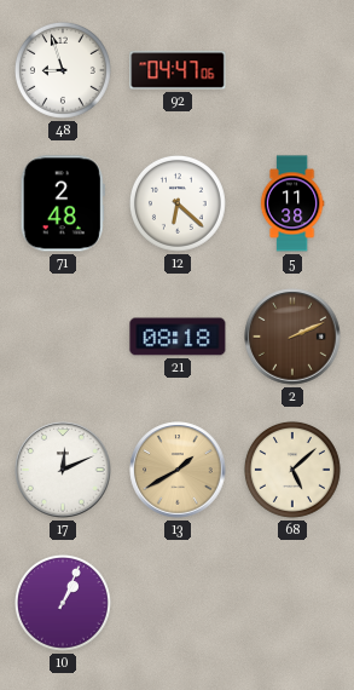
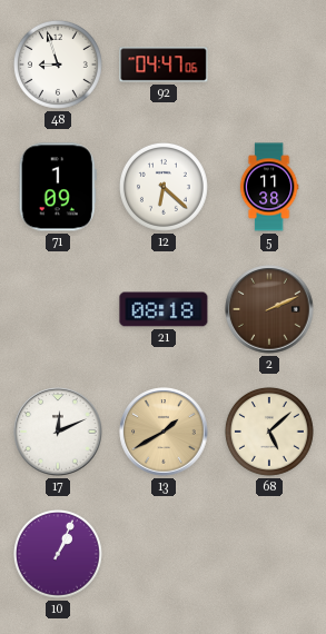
71: 2:48 -> 1:09
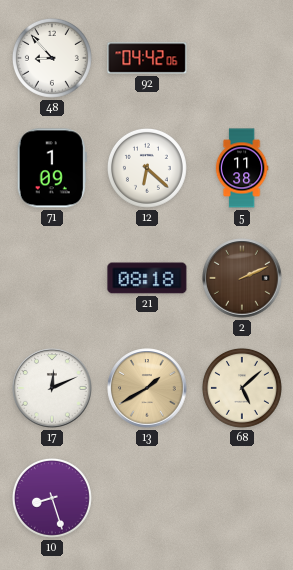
48: 8:57 -> 8:53
92: 04:47 -> 04:42
10: 1:04 -> 8:27
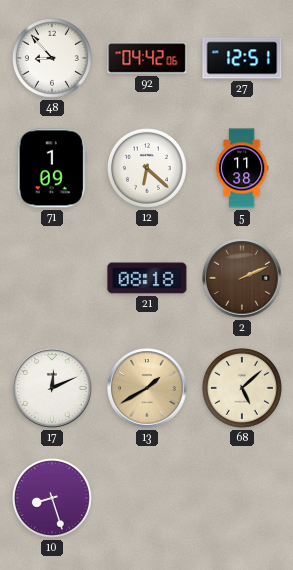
27: none -> 12:51
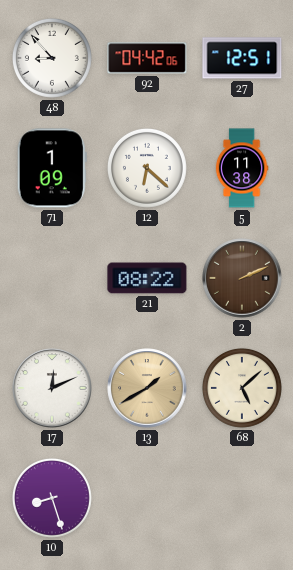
21: 08:18 -> 08:22
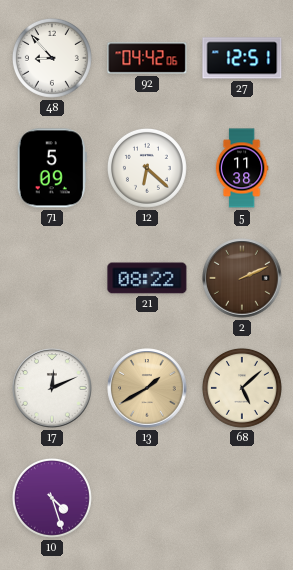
71: 1:09 -> 5:09
10: 8:27 -> 4:27
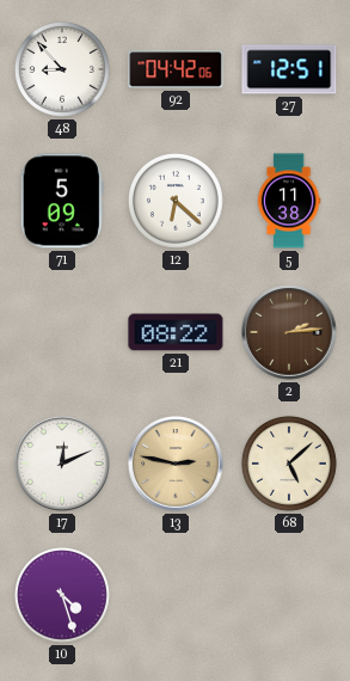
2: 2:11 -> 2:14
13: 1:40 -> 2:47
